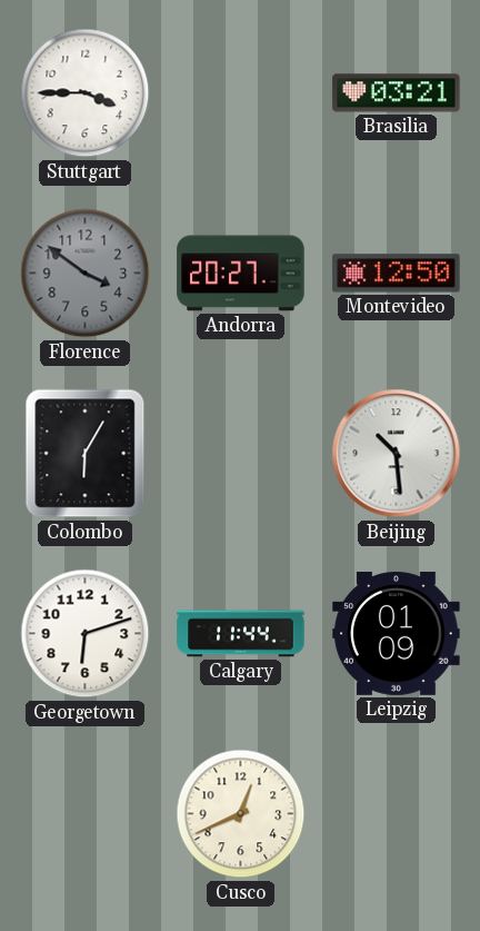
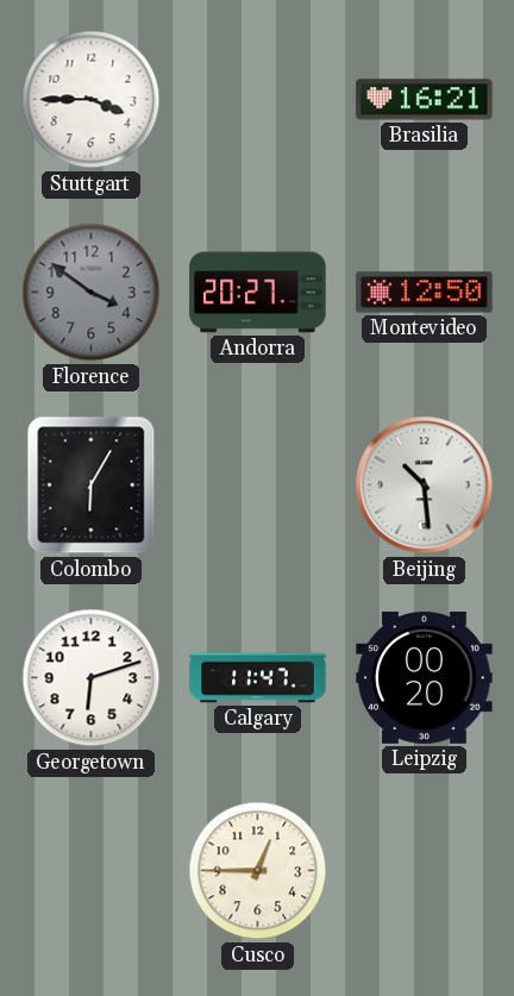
Brasilia: 03:21 -> 16:21
Calgary: 11:44 -> 11:47
Leipzig: 01:09 -> 00:20
Cusco: 12:41 -> 12:45
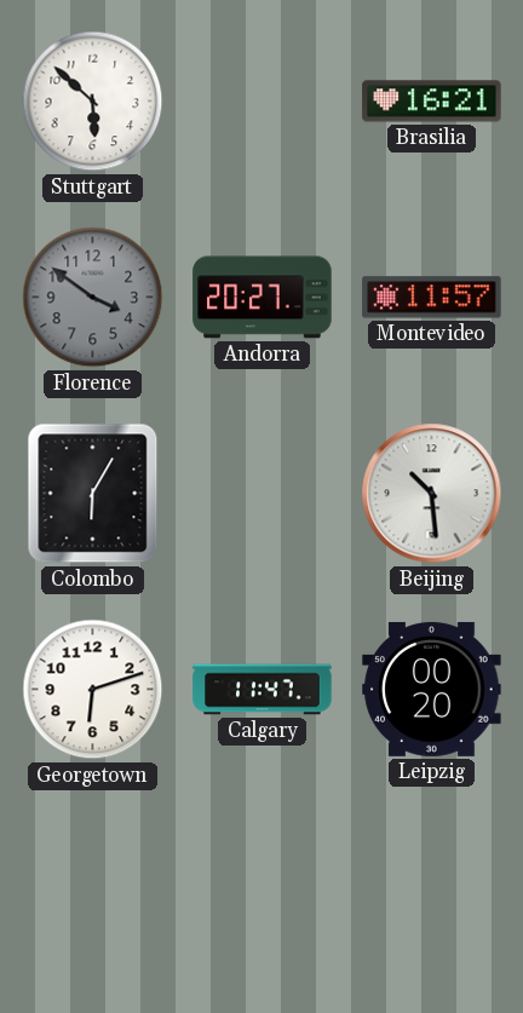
Stuttgart: 3:45 -> 5:52
Montevideo: 12:50 -> 11:57
Cusco: 12:45 -> none
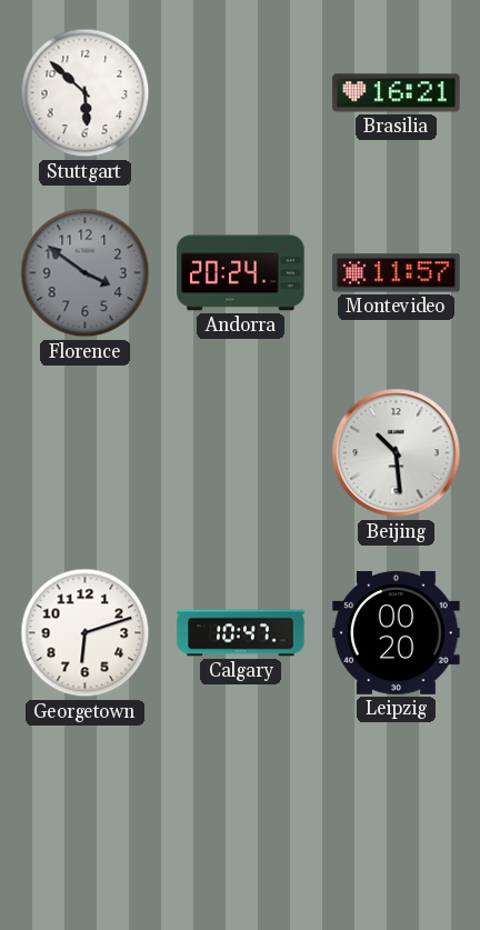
Andorra: 20:27 -> 20:24
Colombo: 6:05 -> none
Calgary: 11:47 -> 10:47
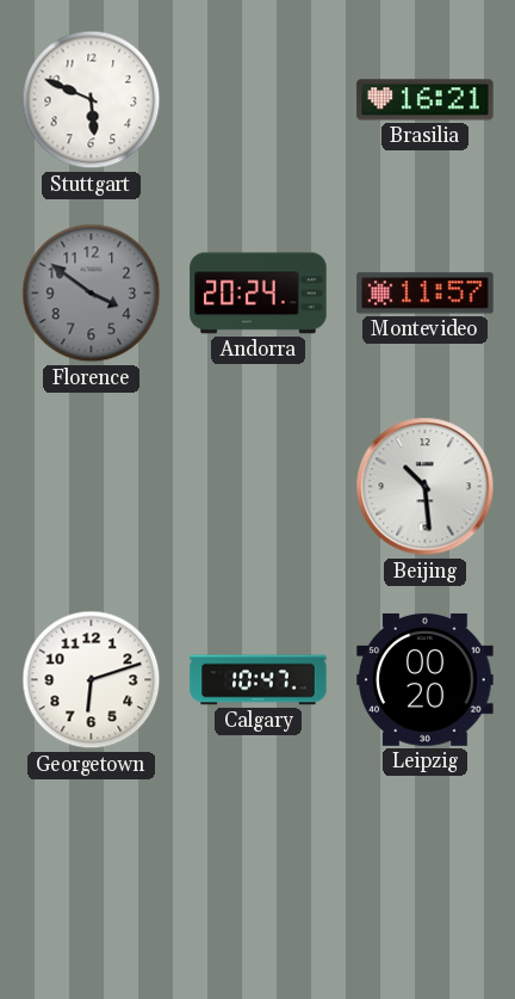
Stuttgart: 5:52 -> 5:49
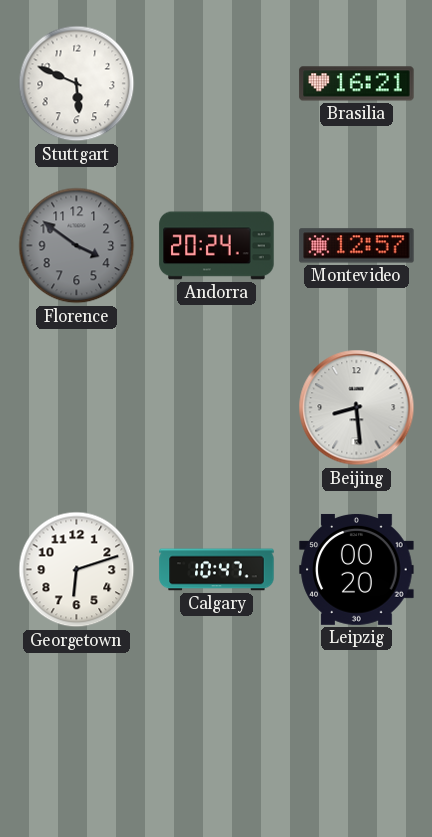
Montevideo: 11:57 -> 12:57
Beijing: 10:29 -> 8:29
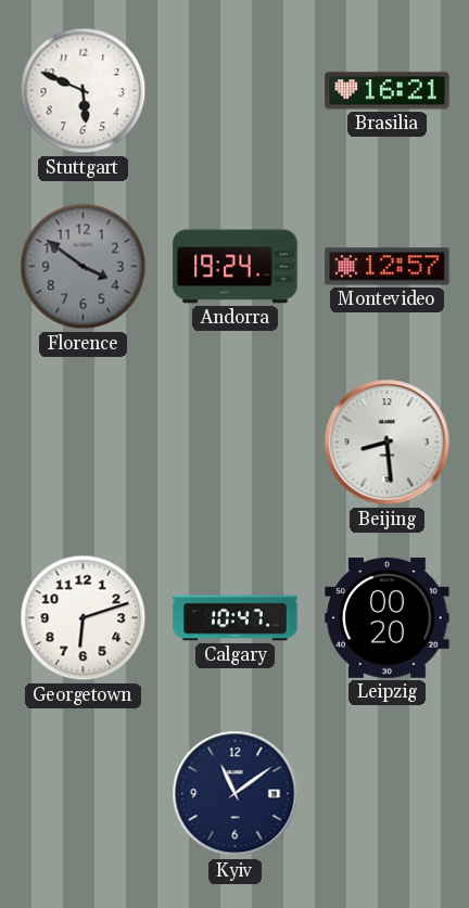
Andorra: 20:24 -> 19:24
Kyiv: none -> 11:09
